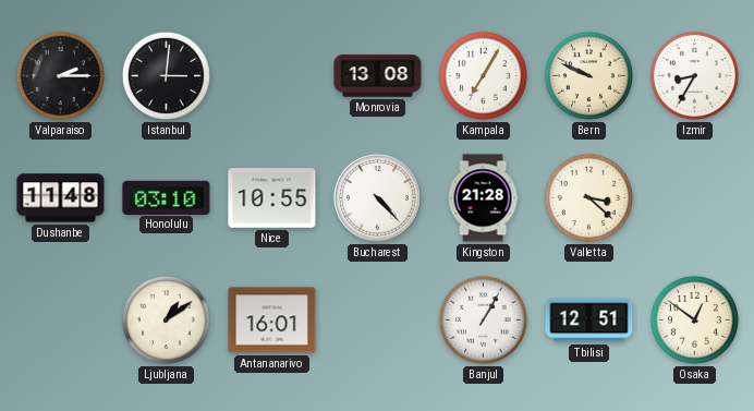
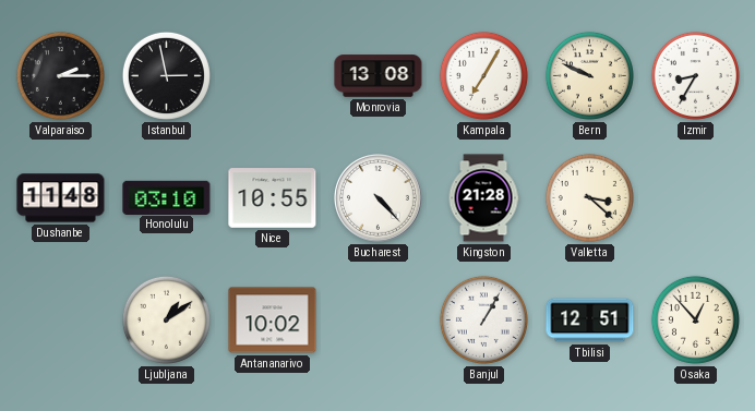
Istanbul: 3:01 -> 2:58
Antananarivo: 16:01 -> 10:02
Osaka: 12:51 -> 12:53
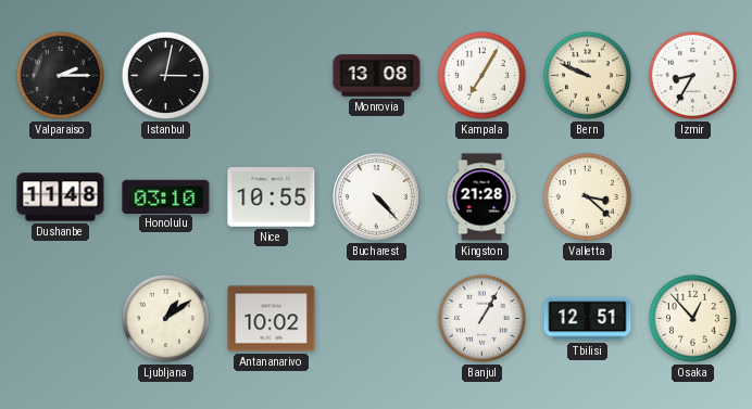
Istanbul: 2:58 -> 3:02
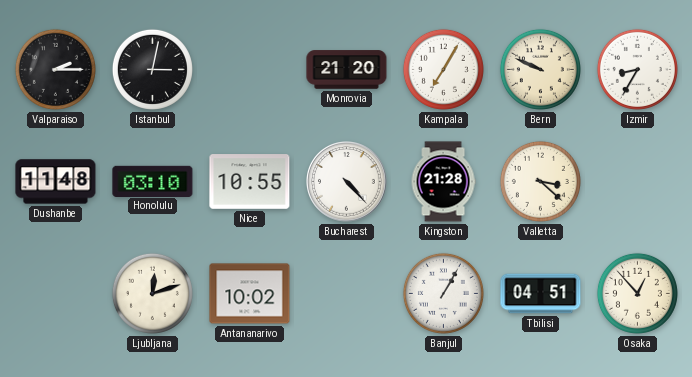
Monrovia: 13:08 -> 21:20
Ljubljana: 1:09 -> 12:12
Tbilisi: 12:51 -> 04:51
